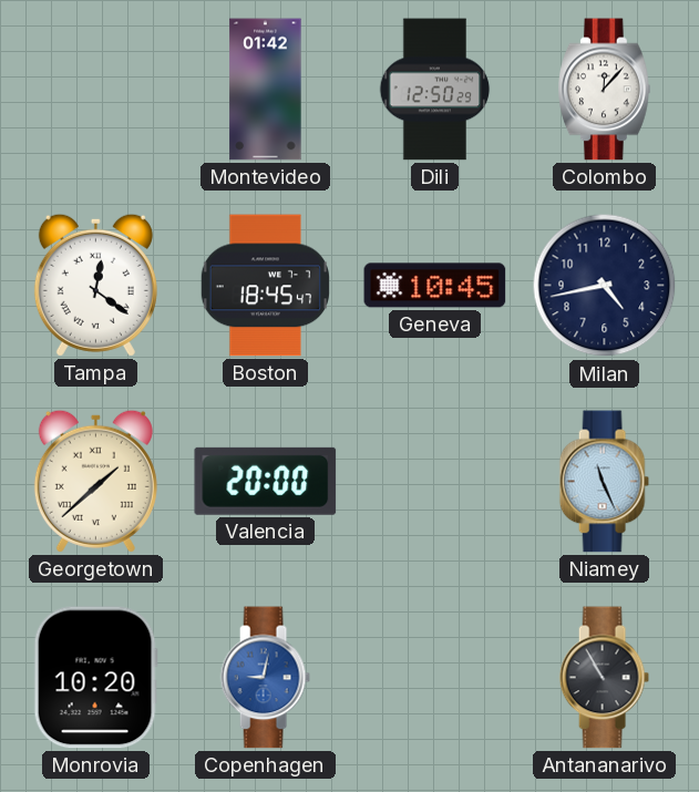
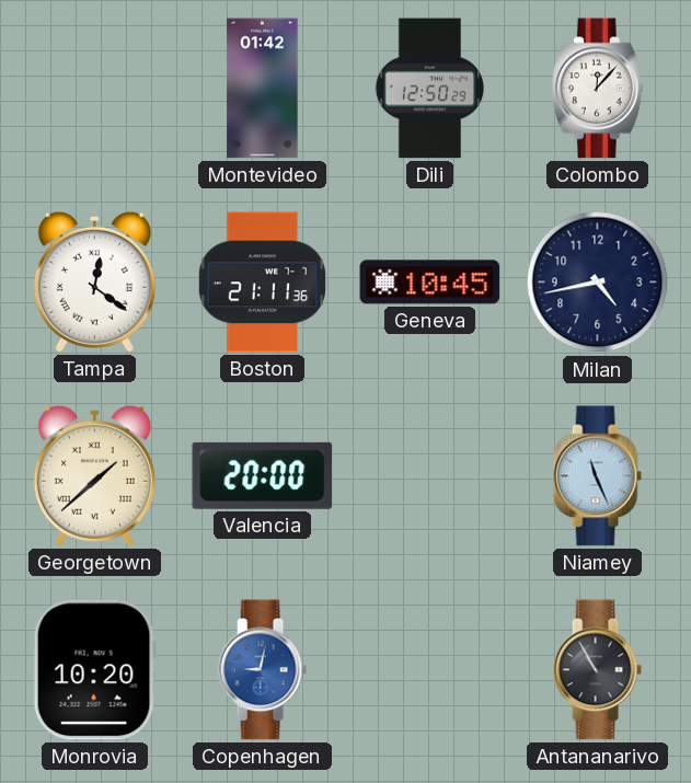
Boston: 18:45 -> 21:11
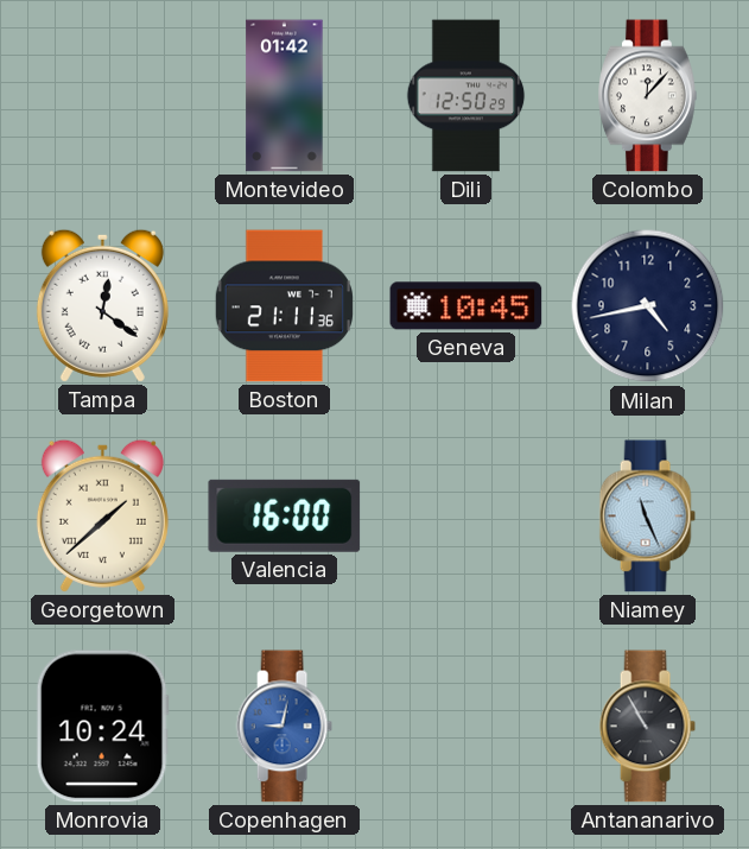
Valencia: 20:00 -> 16:00
Monrovia: 10:20 -> 10:24
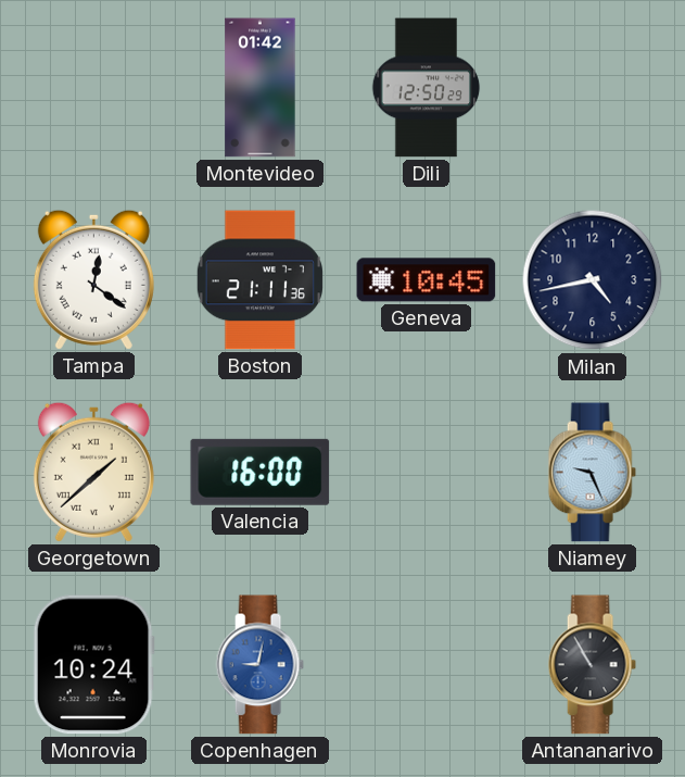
Colombo: 12:07 -> none
Niamey: 11:26 -> 9:26
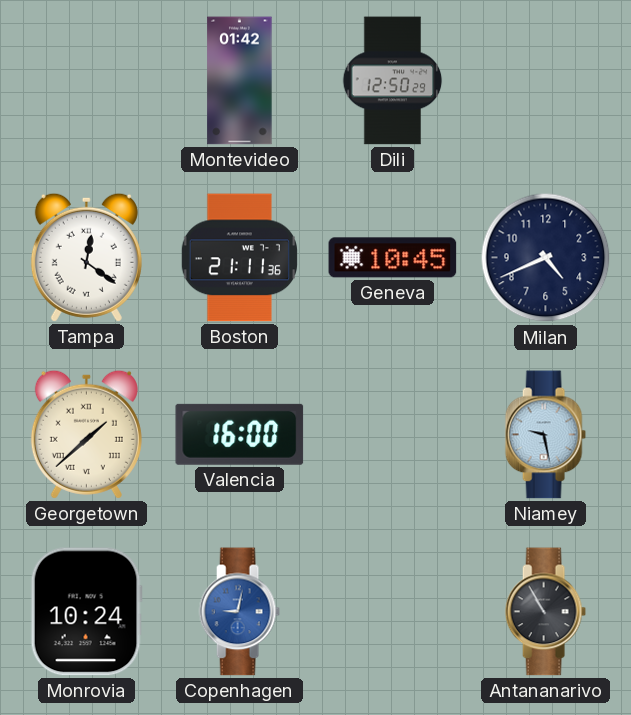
Milan: 4:43 -> 4:41
Niamey: 9:26 -> 9:28
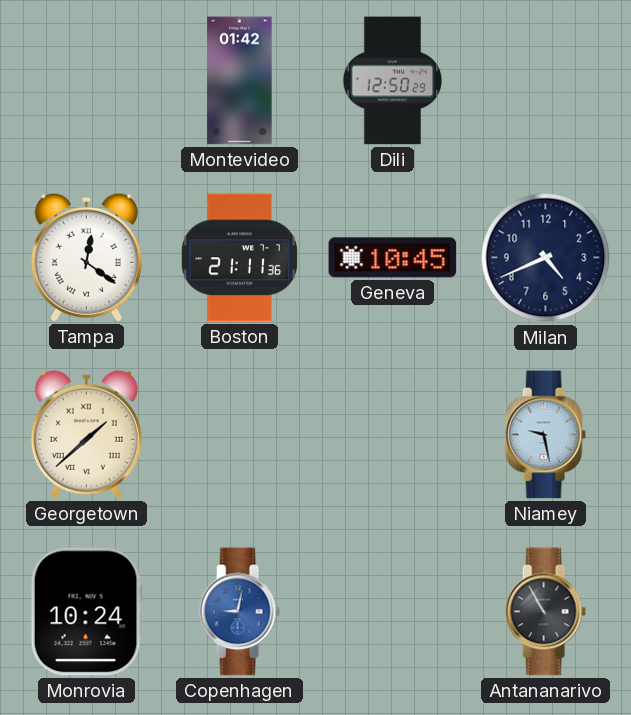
Valencia: 16:00 -> none
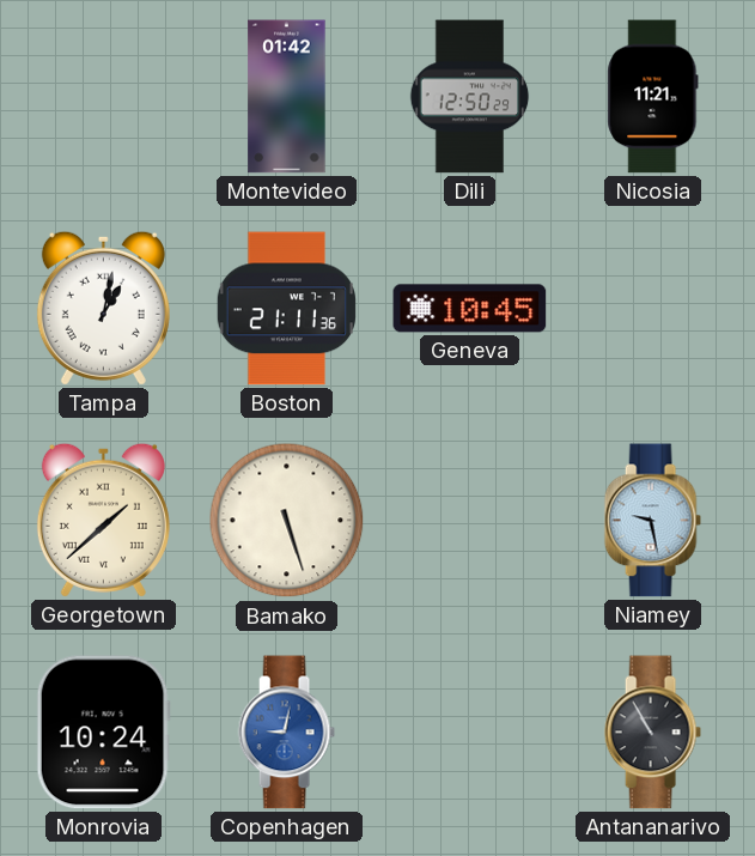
Nicosia: none -> 11:21
Tampa: 12:21 -> 1:02
Milan: 4:41 -> none
Bamako: none -> 5:27
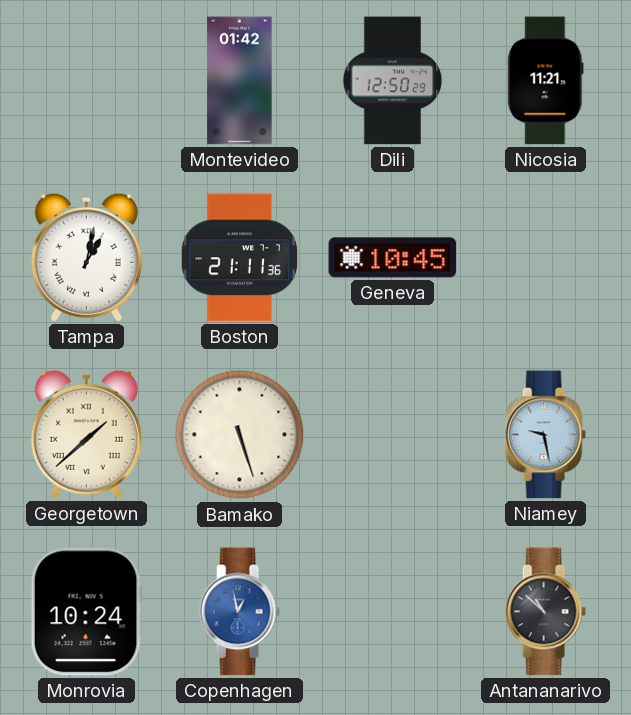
Copenhagen: 9:02 -> 12:58
Antananarivo: 10:55 -> 10:52
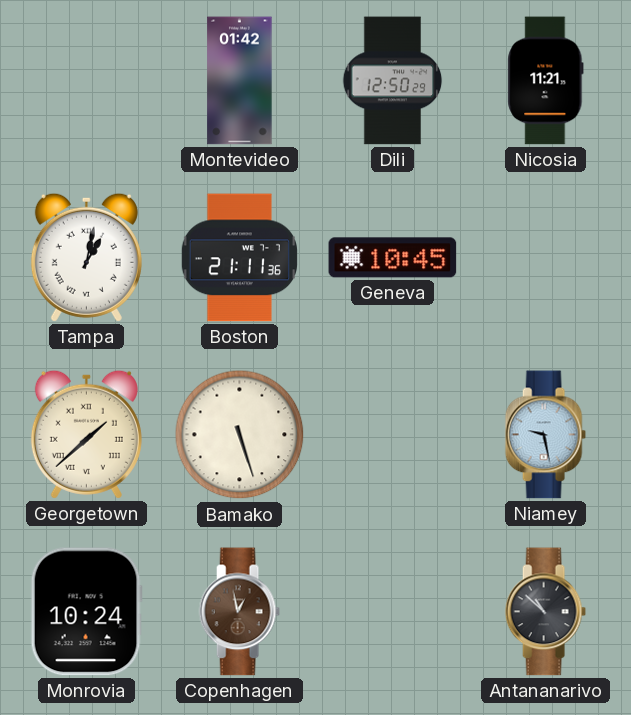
Copenhagen dial: blue -> brown
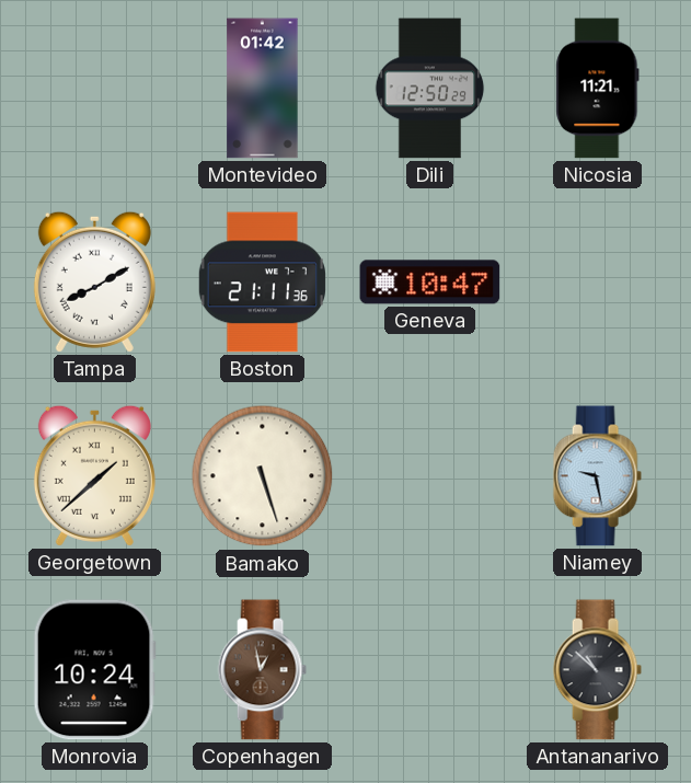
Tampa: 1:02 -> 8:10
Geneva: 10:45 -> 10:47
